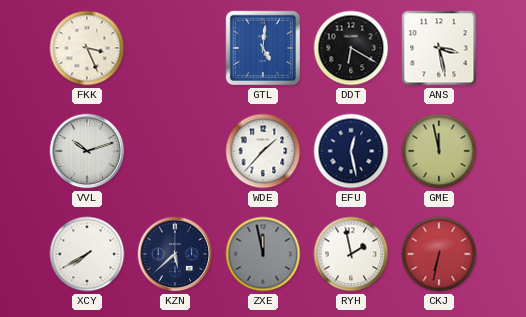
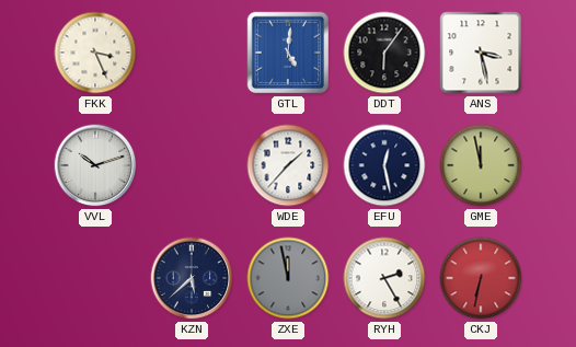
DDT: 6:20 -> 6:06
XCY: 7:40 -> none
RYH: 1:58 -> 2:25
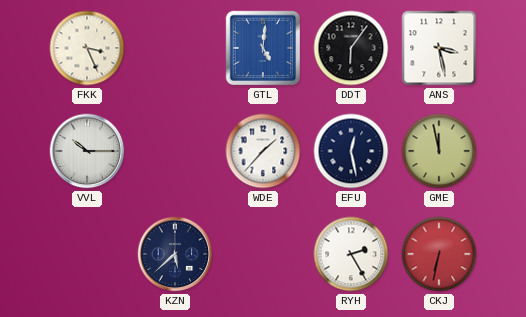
VVL: 10:12 -> 10:15
ZXE: 11:58 -> none
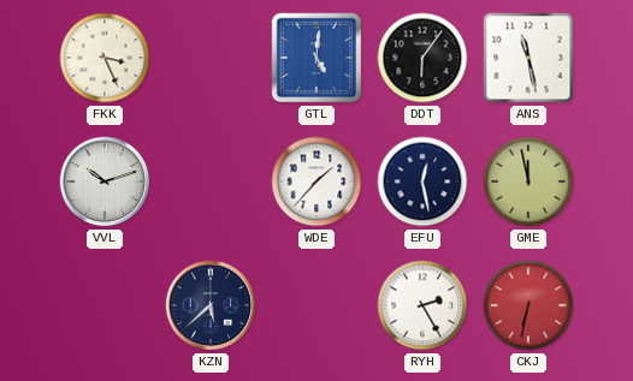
ANS: 3:28 -> 11:28
VVL: 10:15 -> 10:12
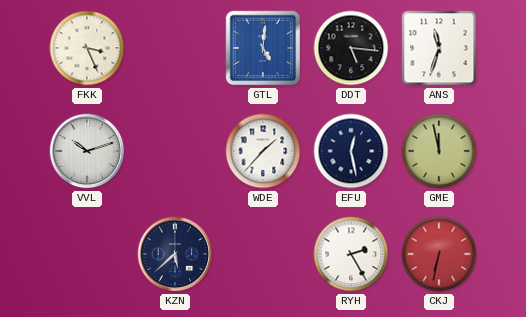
DDT: 6:06 -> 5:16
ANS: 11:28 -> 11:33
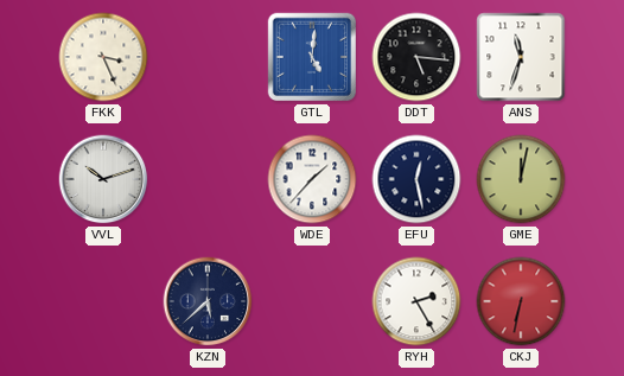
GME: 11:58 -> 12:02
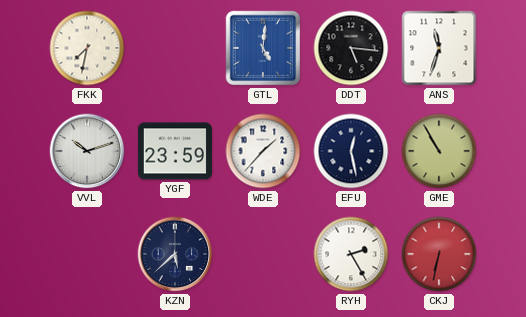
FKK: 3:26 -> 7:32
YGF: none -> 23:59
GME: 12:02 -> 10:55
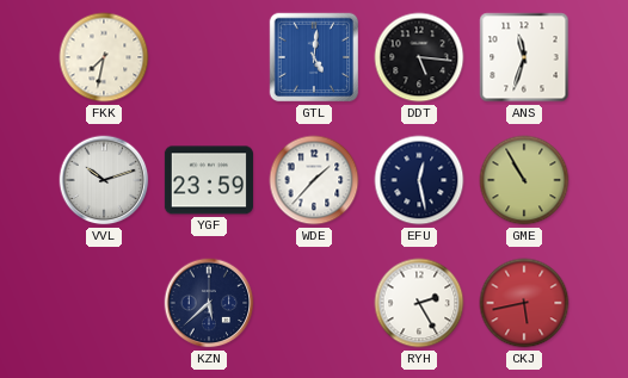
CKJ: 6:32 -> 5:43
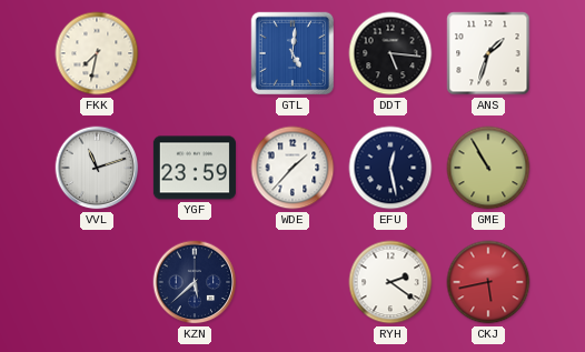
ANS: 11:33 -> 1:33
VVL: 10:12 -> 11:12
RYH: 2:25 -> 2:21
